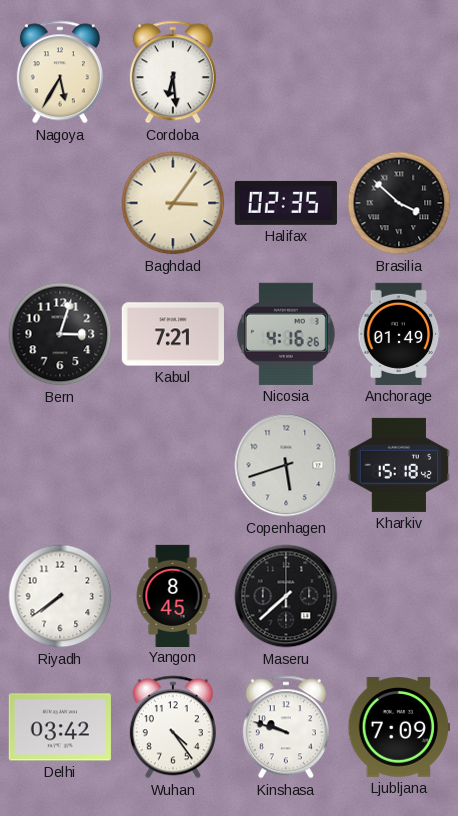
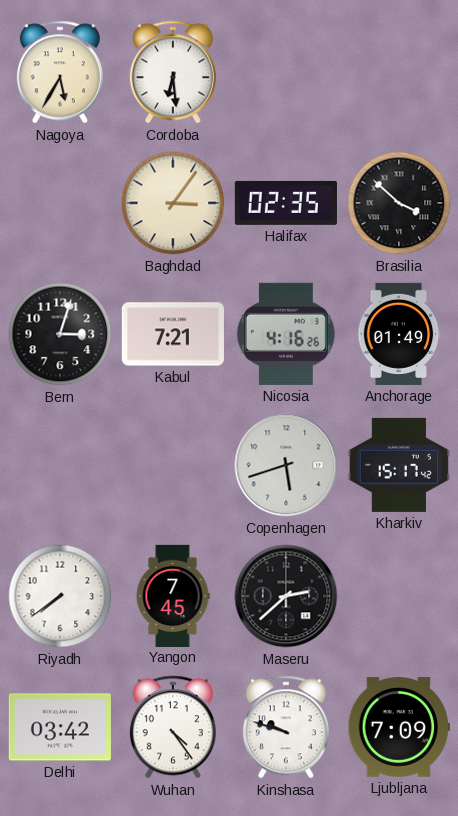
Kharkiv: 15:18 -> 15:17
Yangon: 8:45 -> 7:45
Maseru: 7:38 -> 2:38
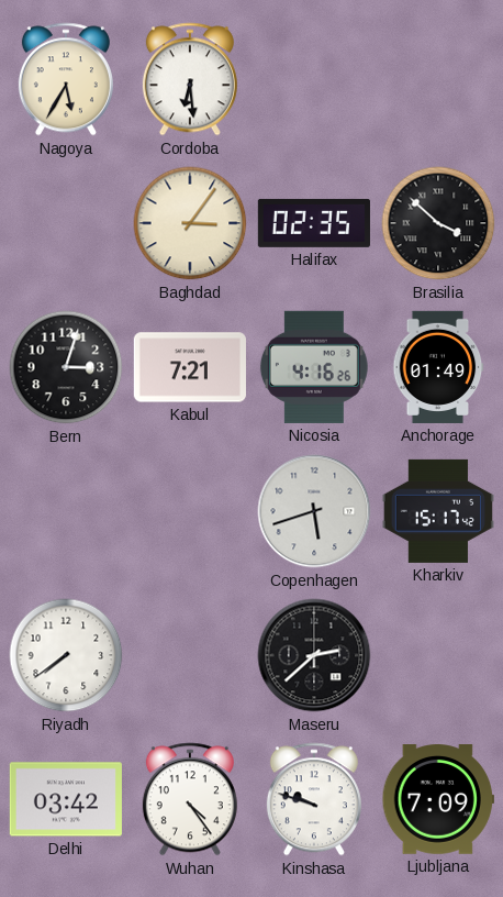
Yangon: 7:45 -> none
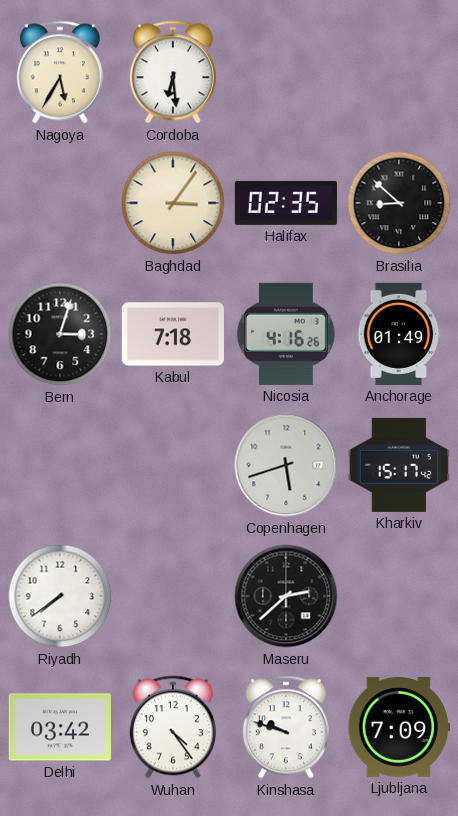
Brasilia: 3:52 -> 8:52
Kabul: 7:21 -> 7:18
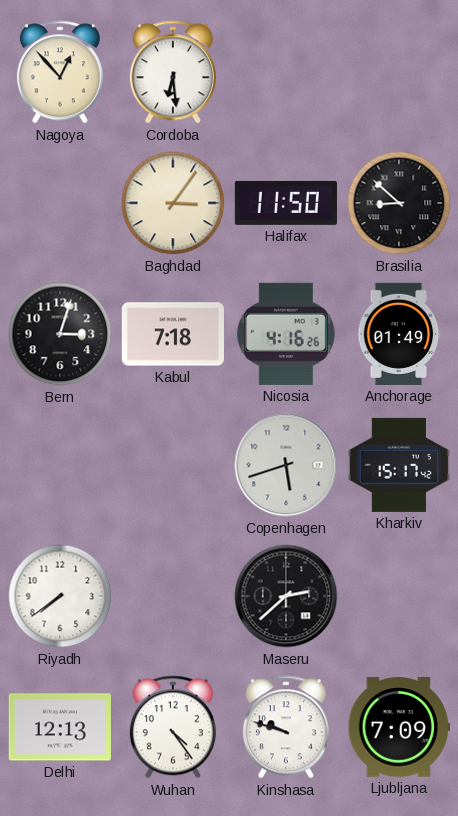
Nagoya: 5:35 -> 12:53
Halifax: 02:35 -> 11:50
Delhi: 03:42 -> 12:13
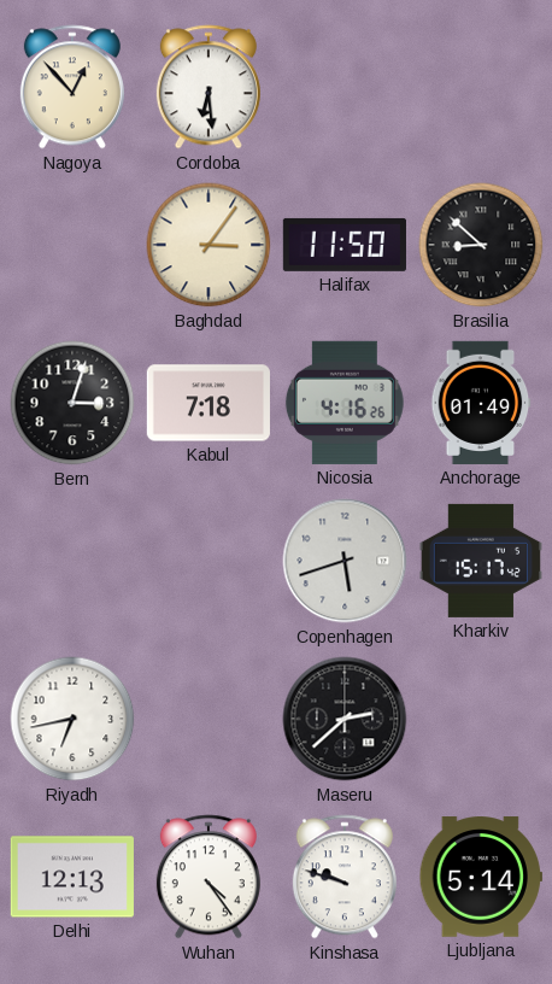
Riyadh: 7:39 -> 6:43
Ljubljana: 7:09 -> 5:14
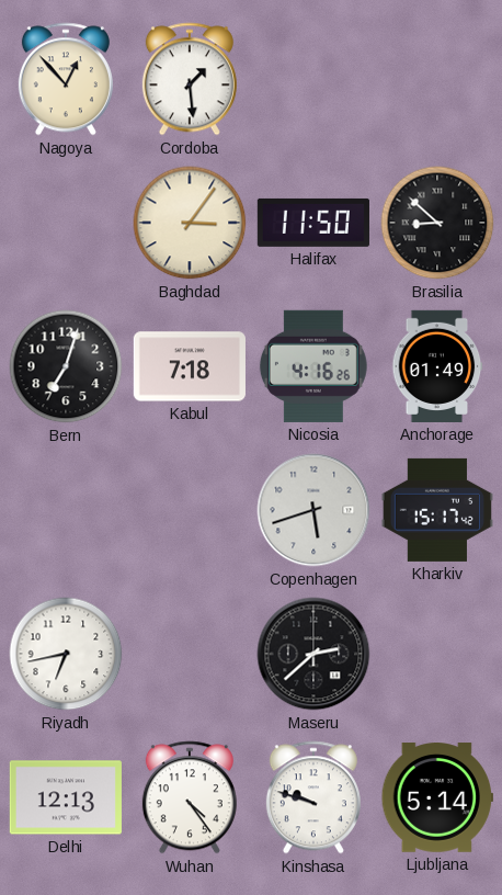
Cordoba: 6:29 -> 1:29
Bern: 3:03 -> 7:03
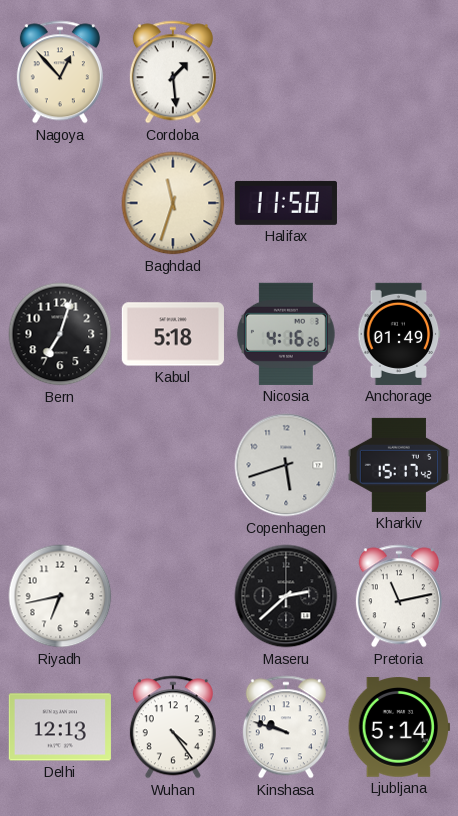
Baghdad: 3:06 -> 11:33
Brasilia: 8:52 -> none
Kabul: 7:18 -> 5:18
Pretoria: none -> 11:13
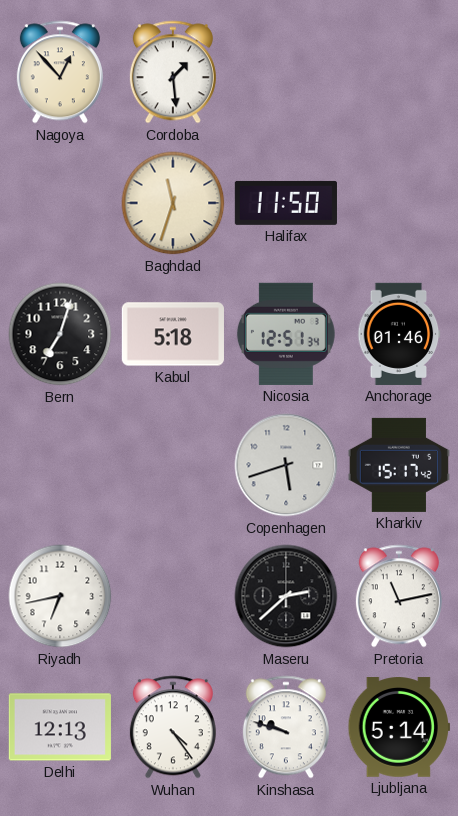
Nicosia: 4:16 -> 12:51
Anchorage: 01:49 -> 01:46
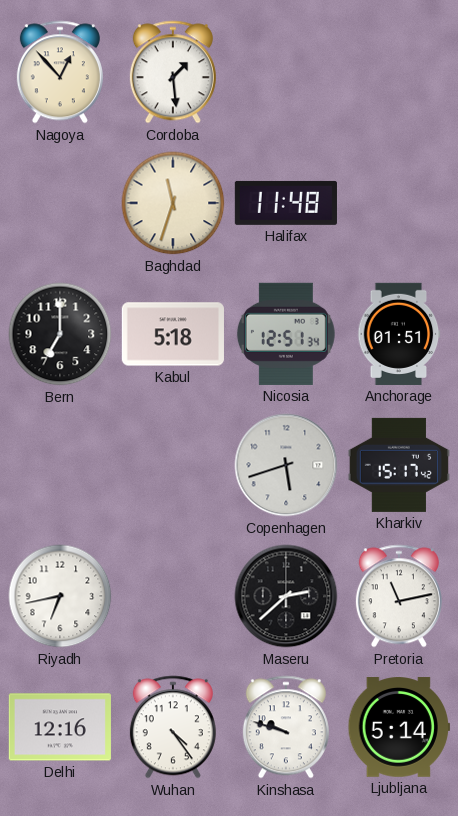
Halifax: 11:50 -> 11:48
Bern: 7:03 -> 7:00
Anchorage: 01:46 -> 01:51
Delhi: 12:13 -> 12:16
